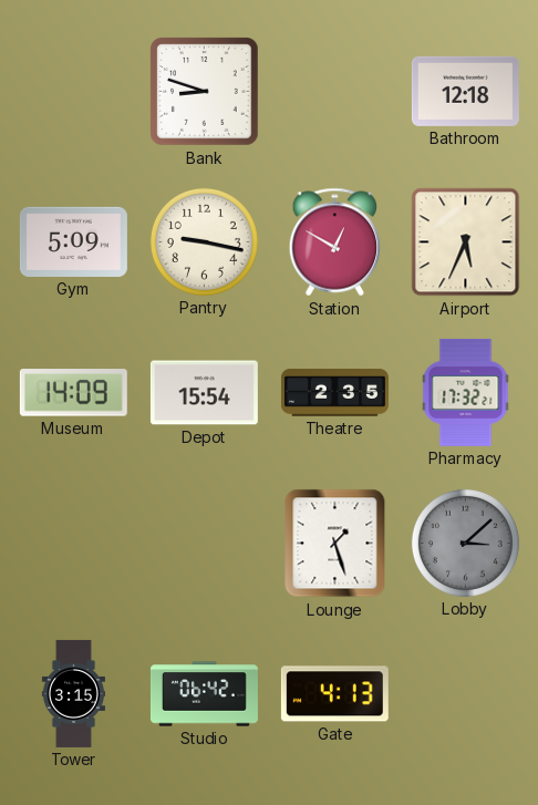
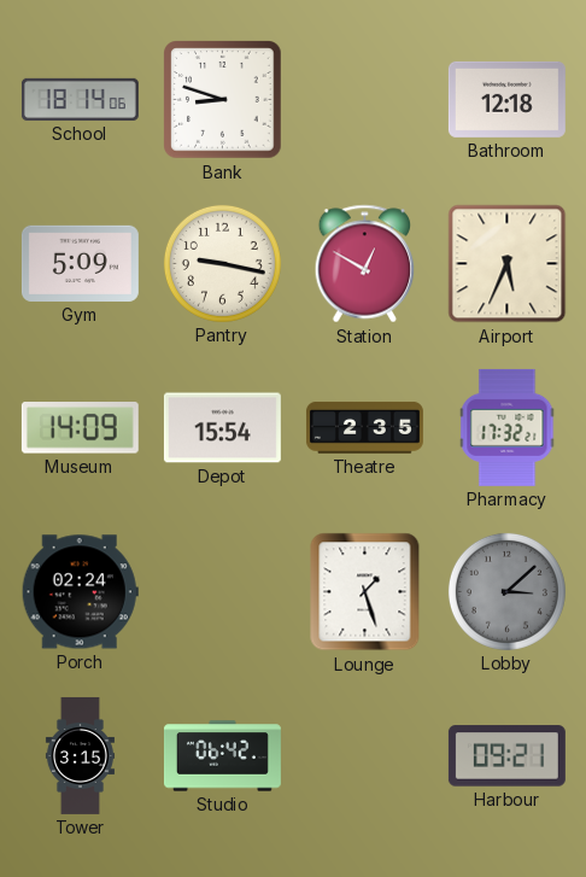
School: none -> 18:14
Porch: none -> 02:24
Gate: 4:13 -> none
Harbour: none -> 09:21
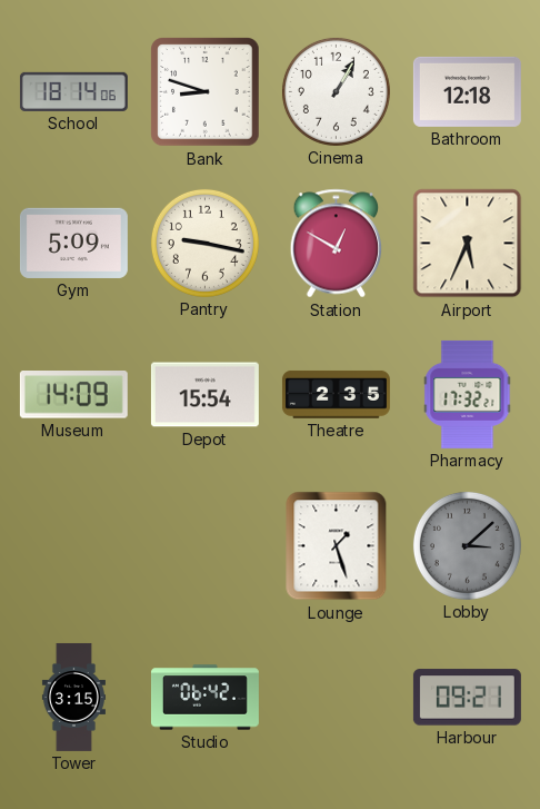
Cinema: none -> 1:05
Porch: 02:24 -> none
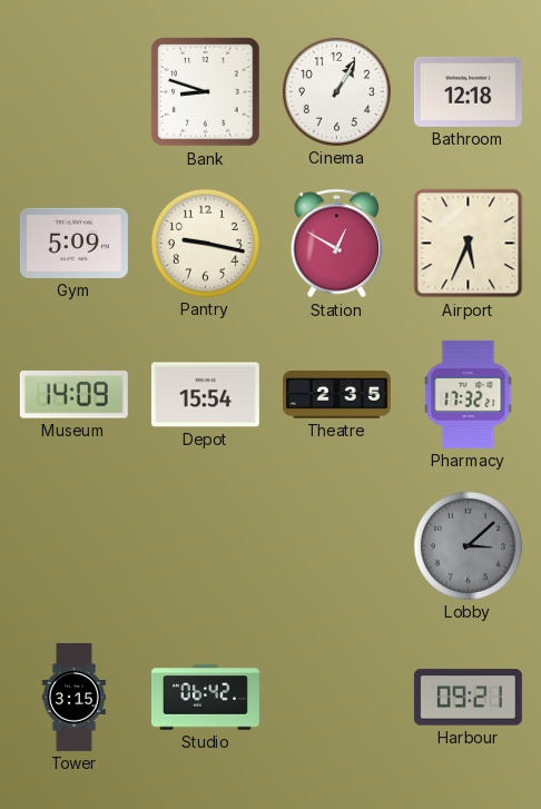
School: 18:14 -> none
Lounge: 1:27 -> none
